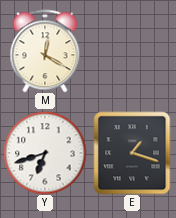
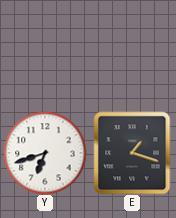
M: 12:20 -> none
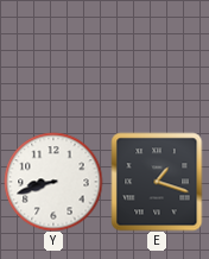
Y: 6:42 -> 8:42
